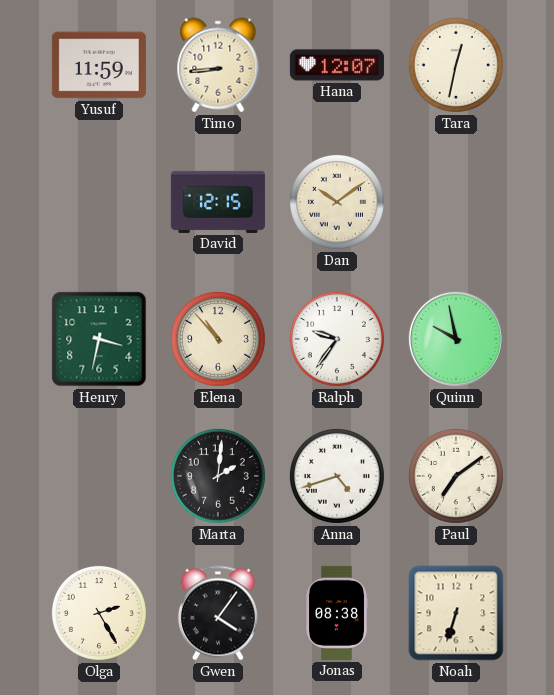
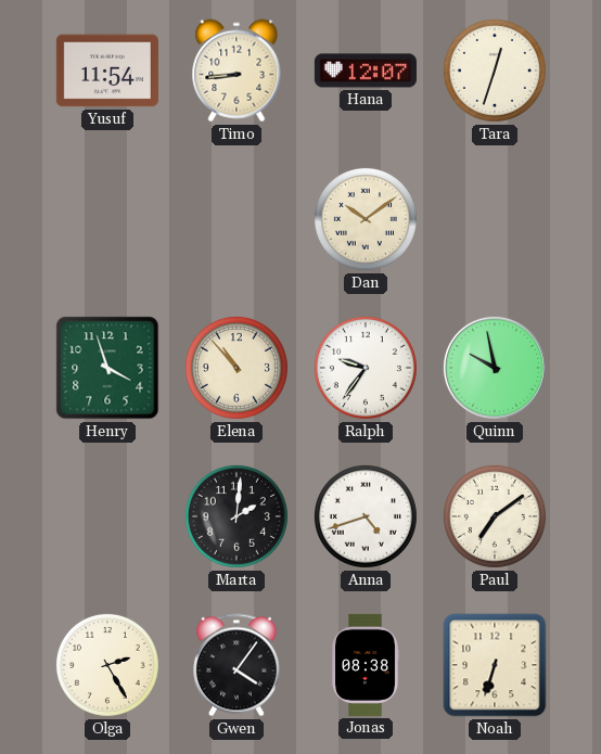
Yusuf: 11:59 -> 11:54
Tara: 12:32 -> 12:33
David: 12:15 -> none
Henry: 3:32 -> 3:57
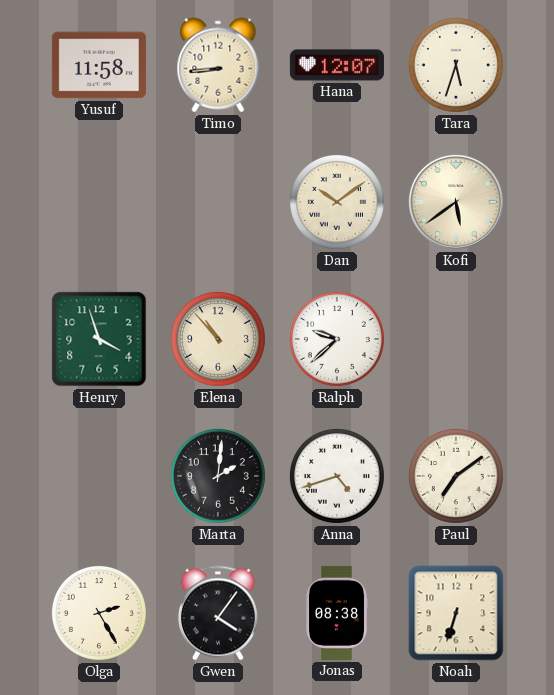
Yusuf: 11:54 -> 11:58
Tara: 12:33 -> 5:33
Kofi: none -> 5:39
Ralph: 9:36 -> 9:38
Quinn: 9:58 -> none
